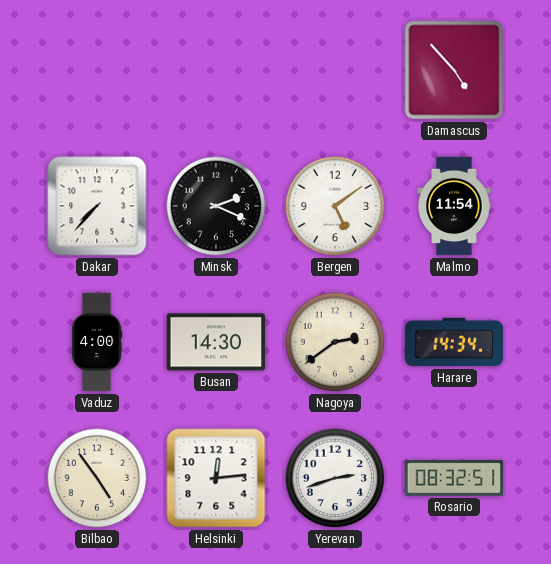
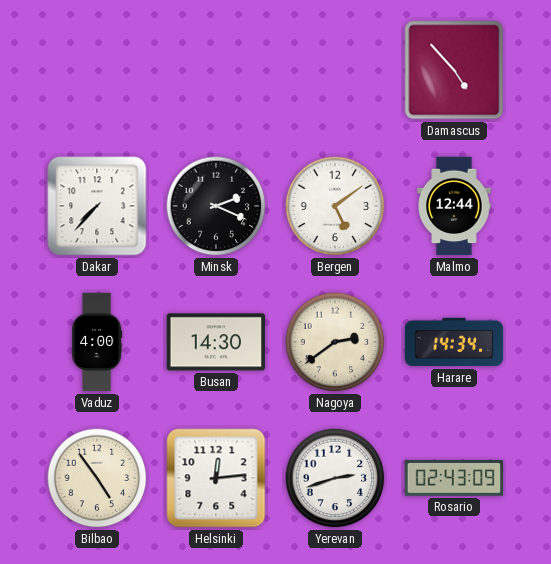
Malmo: 11:54 -> 12:44
Rosario: 08:32 -> 02:43
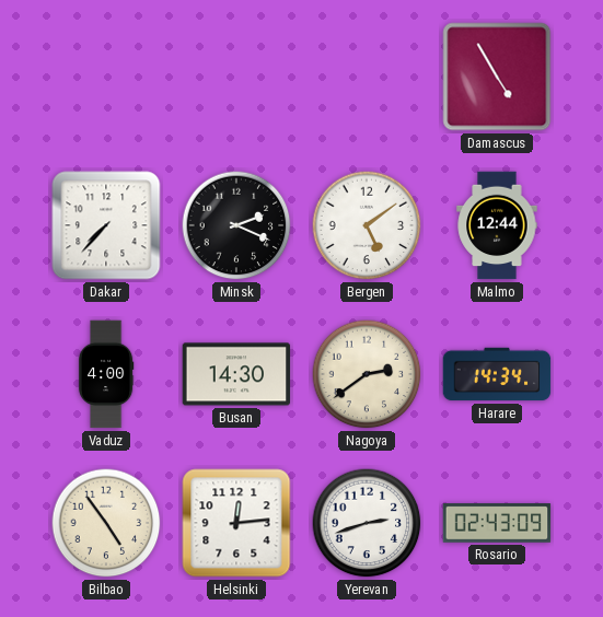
Damascus: 4:53 -> 4:55
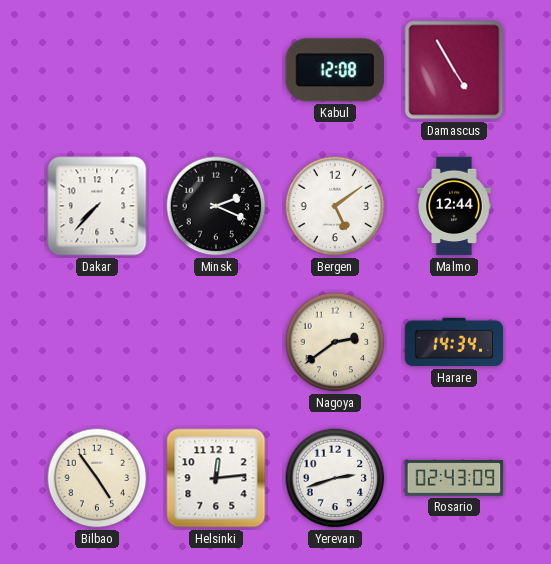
Kabul: none -> 12:08
Vaduz: 4:00 -> none
Busan: 14:30 -> none
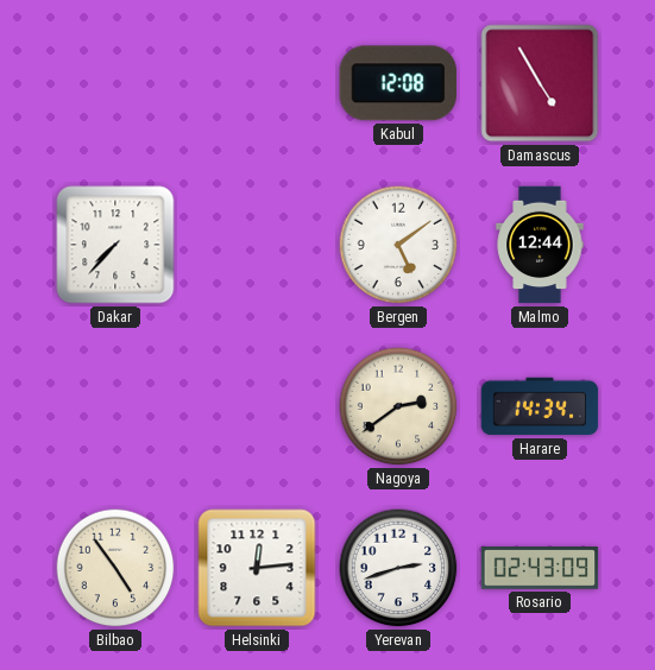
Minsk: 2:19 -> none
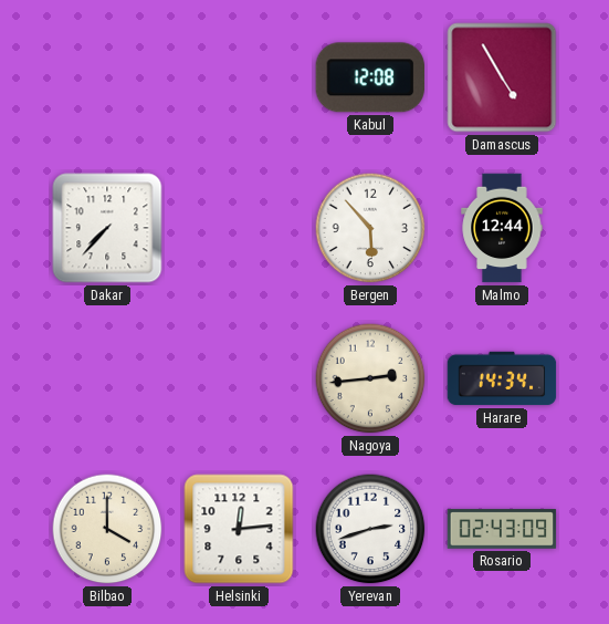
Bergen: 5:09 -> 5:53
Nagoya: 2:39 -> 2:44
Bilbao: 4:54 -> 4:00
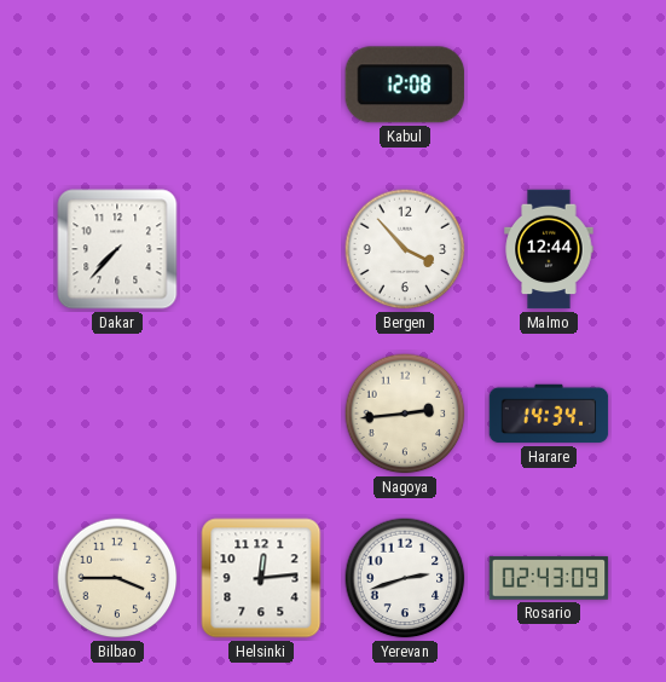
Damascus: 4:55 -> none
Bergen: 5:53 -> 3:53
Bilbao: 4:00 -> 3:45
